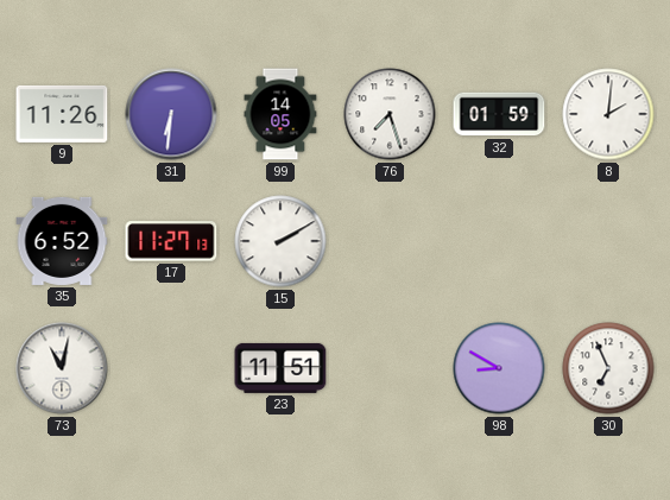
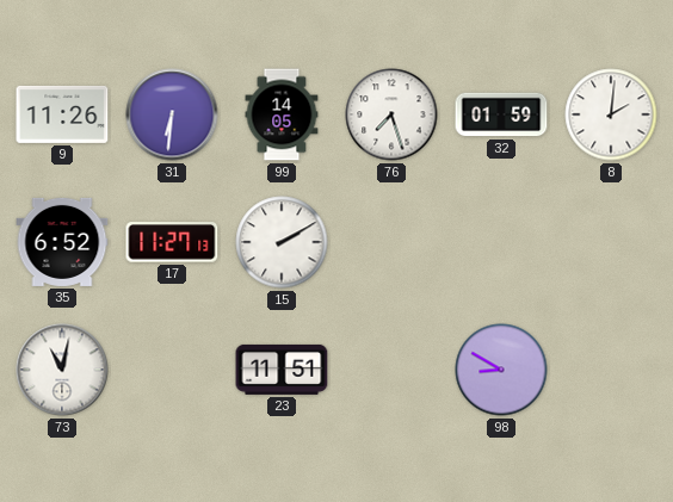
30: 6:56 -> none
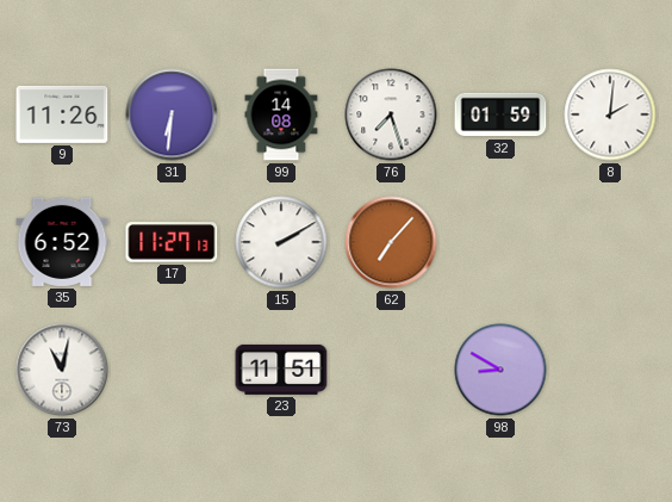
99: 14:05 -> 14:08
62: none -> 7:07
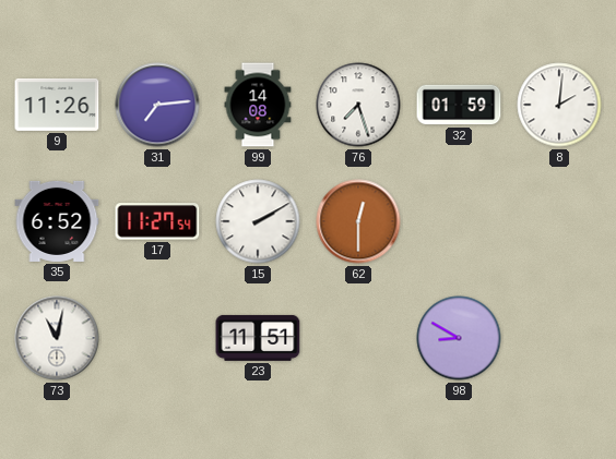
31: 6:31 -> 7:14
17: 11:27:13 -> 11:27:54
62: 7:07 -> 12:30
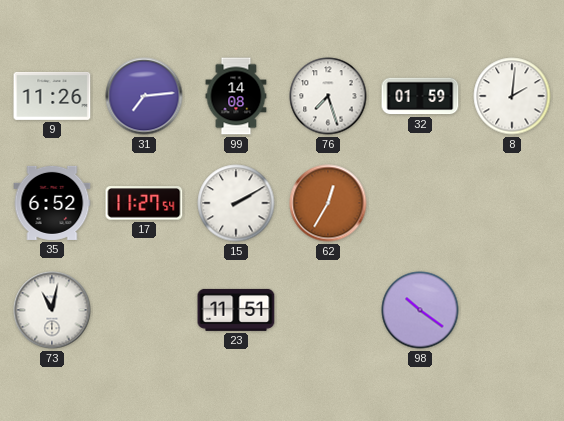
62: 12:30 -> 12:35
98: 8:50 -> 10:21
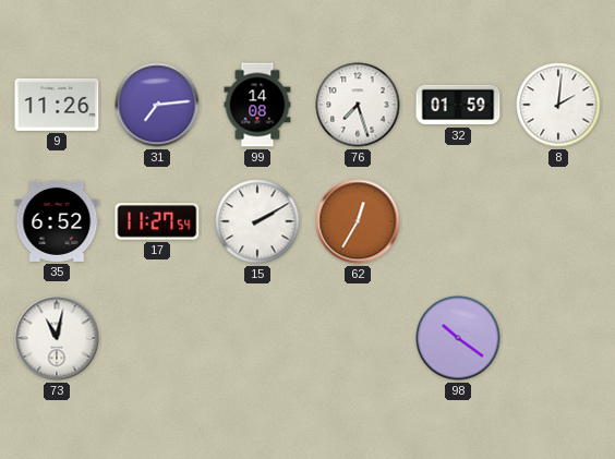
23: 11:51 -> none
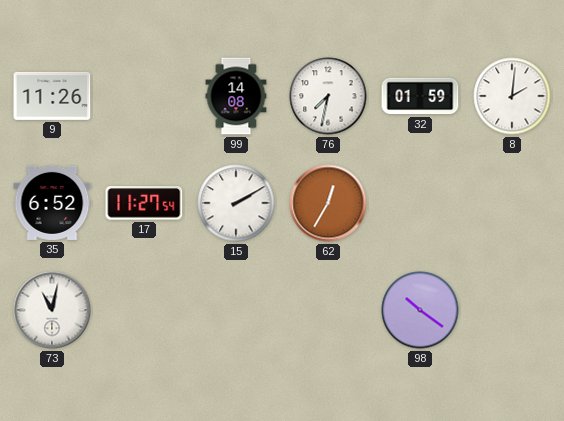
31: 7:14 -> none
76: 7:27 -> 7:32
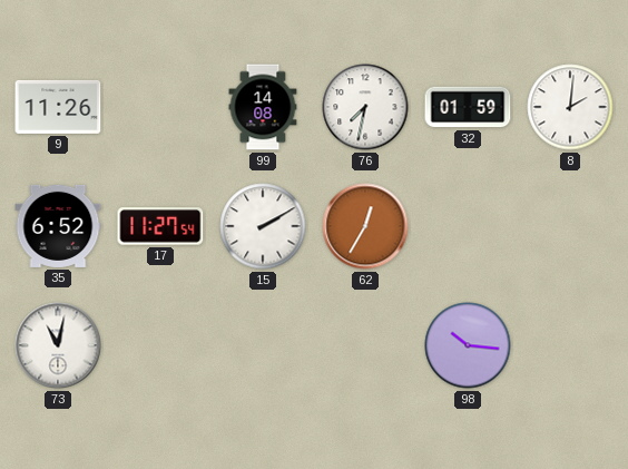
98: 10:21 -> 10:16
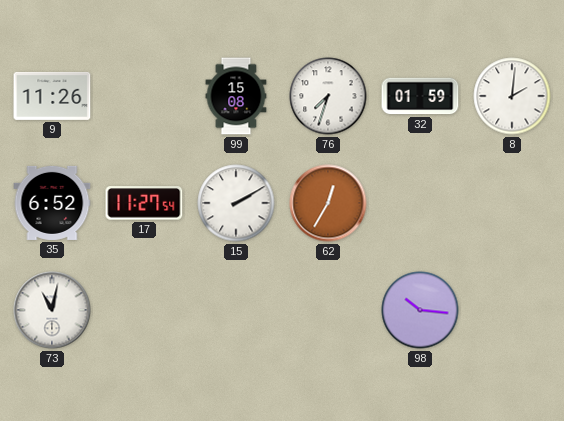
99: 14:08 -> 15:08
76: 7:32 -> 7:33
